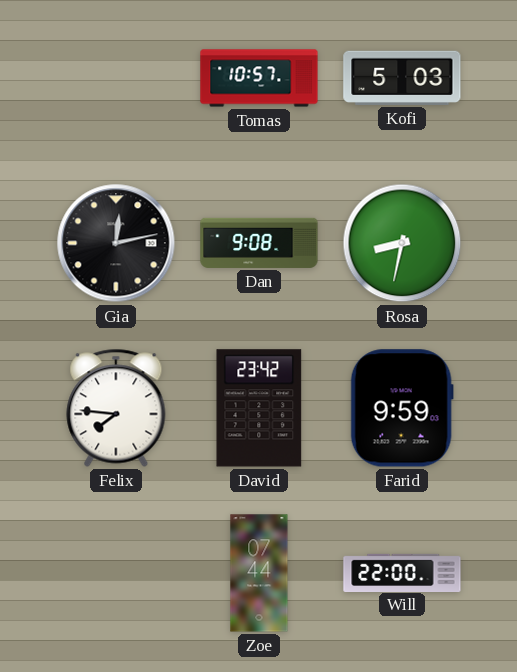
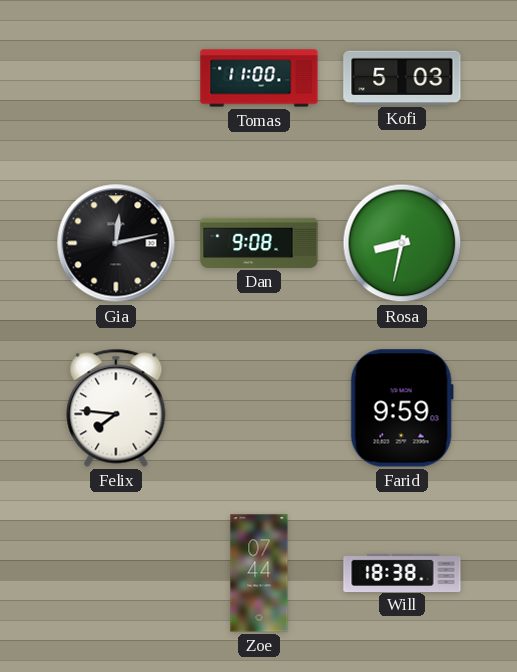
Tomas: 10:57 -> 11:00
David: 23:42 -> none
Will: 22:00 -> 18:38
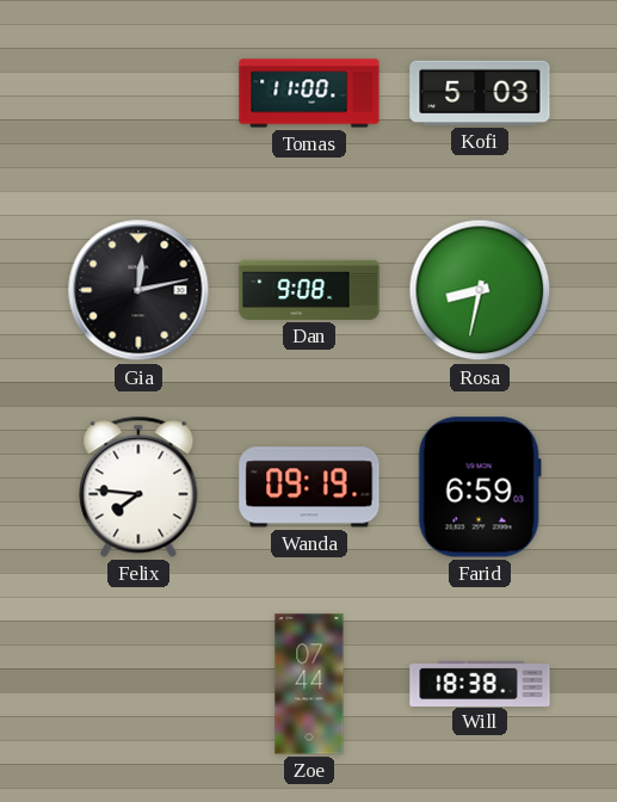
Wanda: none -> 09:19
Farid: 9:59 -> 6:59
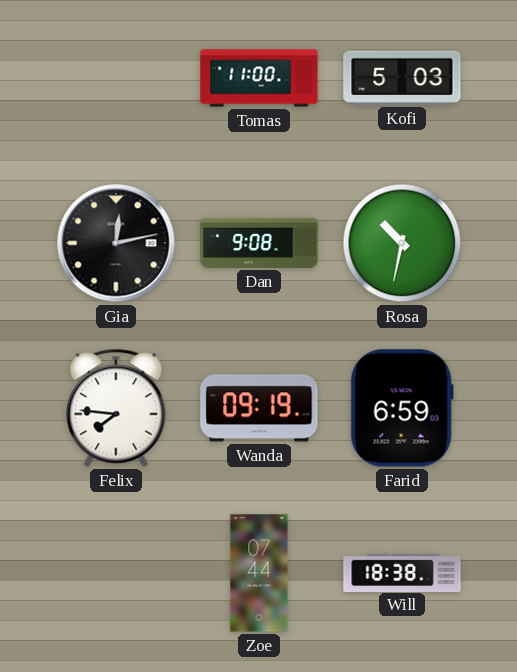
Rosa: 8:32 -> 10:32
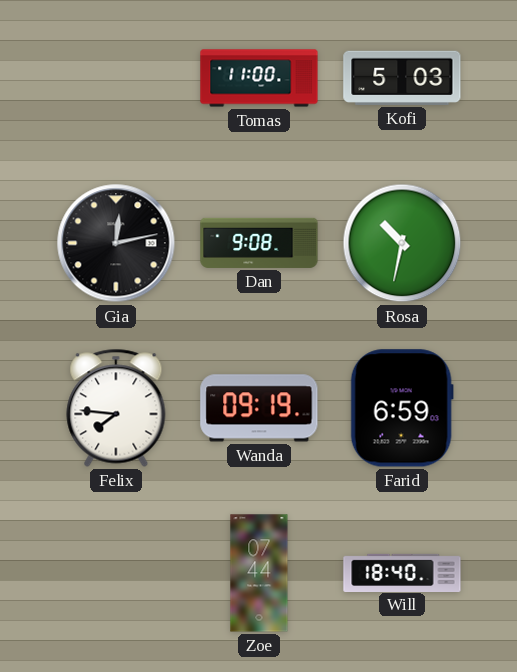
Will: 18:38 -> 18:40
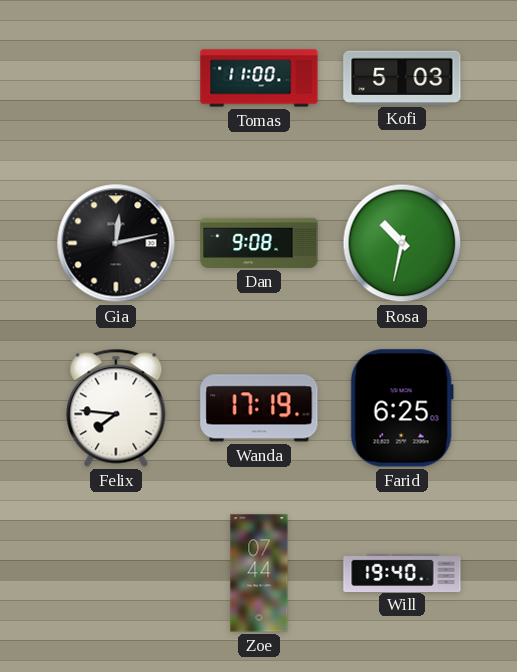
Wanda: 09:19 -> 17:19
Farid: 6:59 -> 6:25
Will: 18:40 -> 19:40
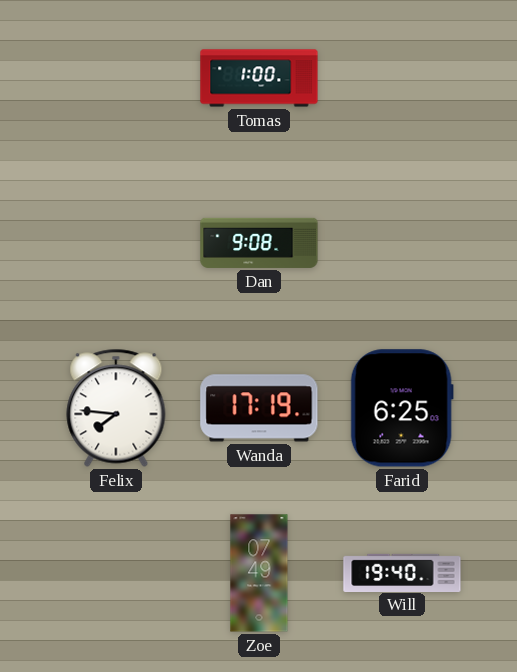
Tomas: 11:00 -> 1:00
Kofi: 5:03 -> none
Gia: 12:13 -> none
Rosa: 10:32 -> none
Zoe: 07:44 -> 07:49
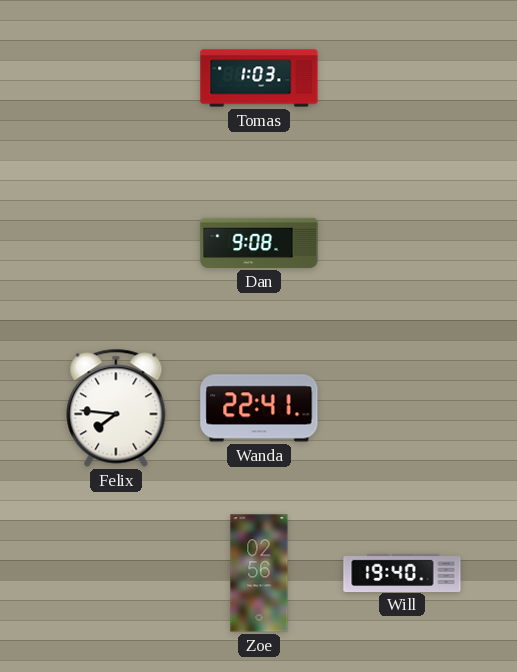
Tomas: 1:00 -> 1:03
Wanda: 17:19 -> 22:41
Farid: 6:25 -> none
Zoe: 07:49 -> 02:56
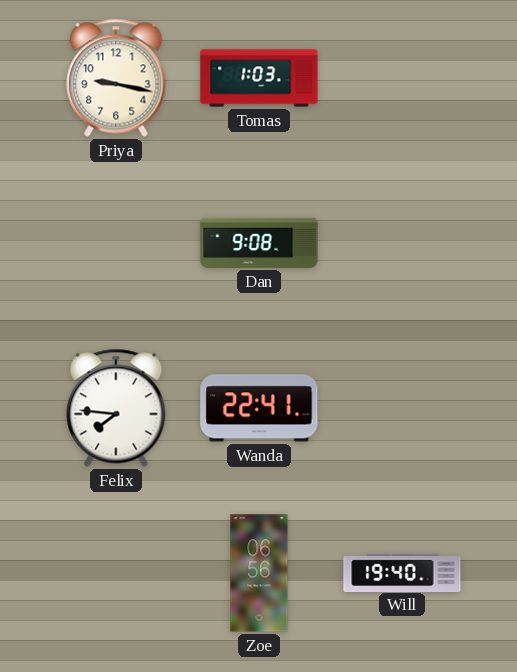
Priya: none -> 9:17
Zoe: 02:56 -> 06:56
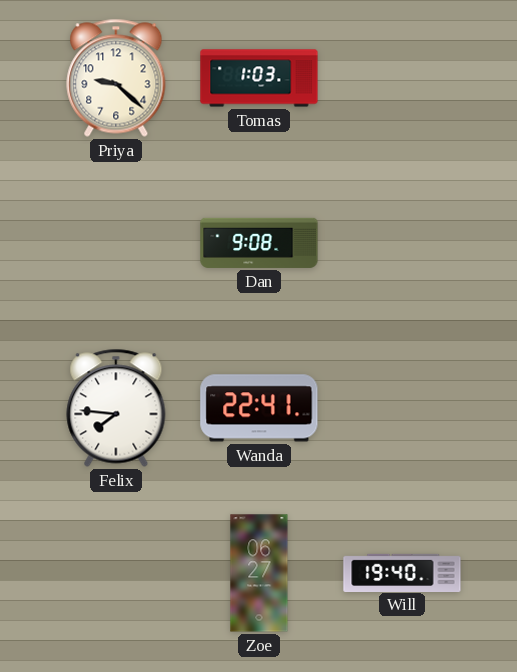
Priya: 9:17 -> 9:22
Zoe: 06:56 -> 06:27
